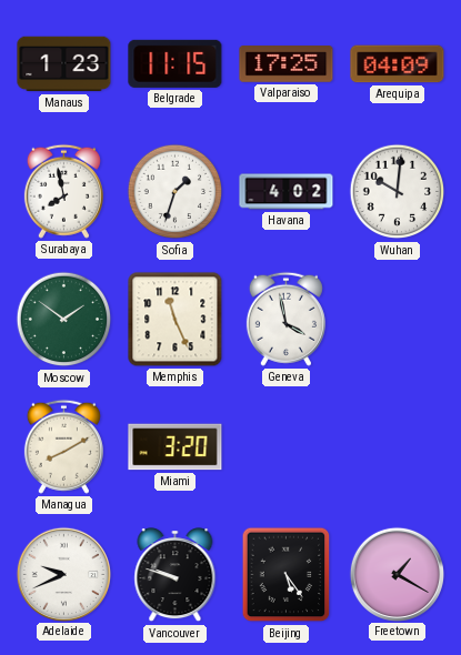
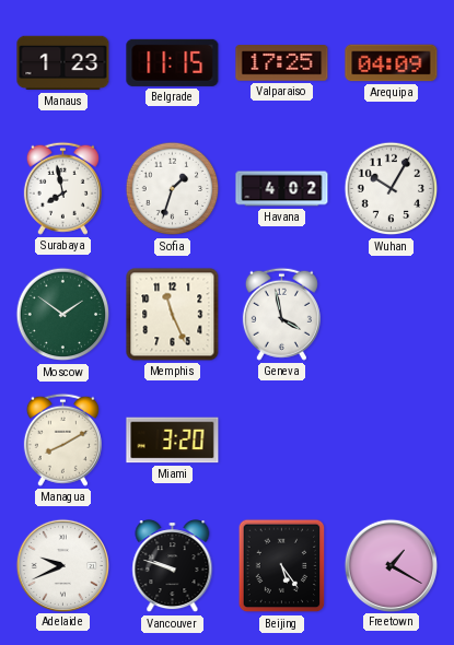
Wuhan: 10:01 -> 10:05
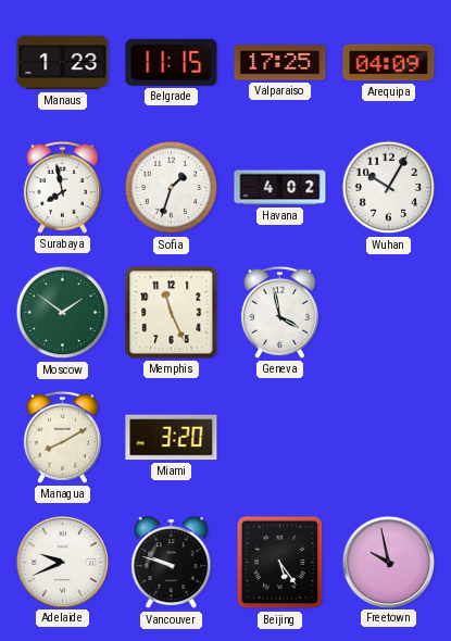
Freetown: 1:20 -> 9:58
